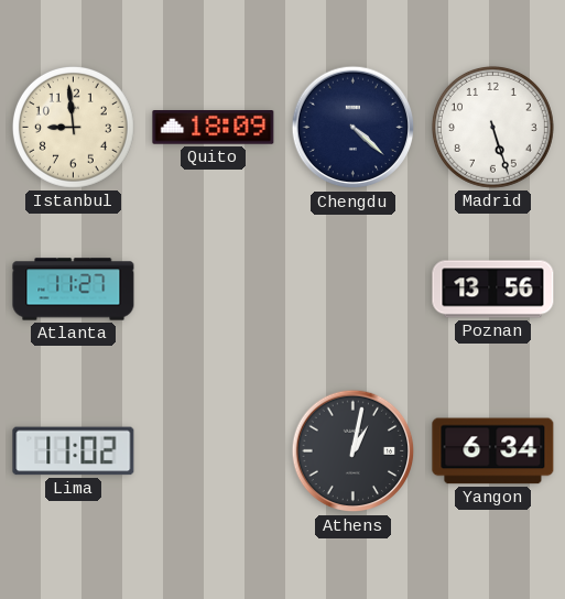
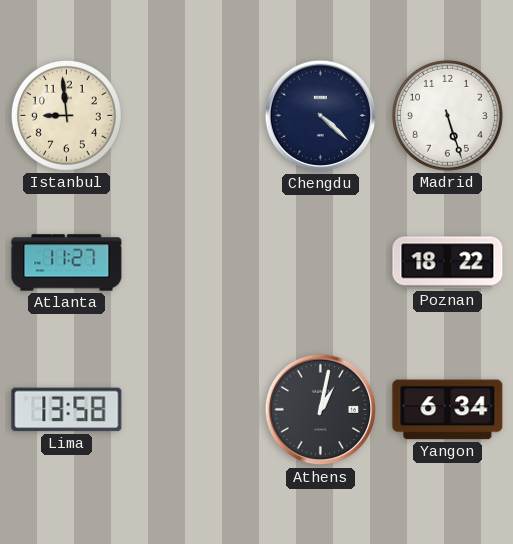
Quito: 18:09 -> none
Poznan: 13:56 -> 18:22
Lima: 11:02 -> 13:58
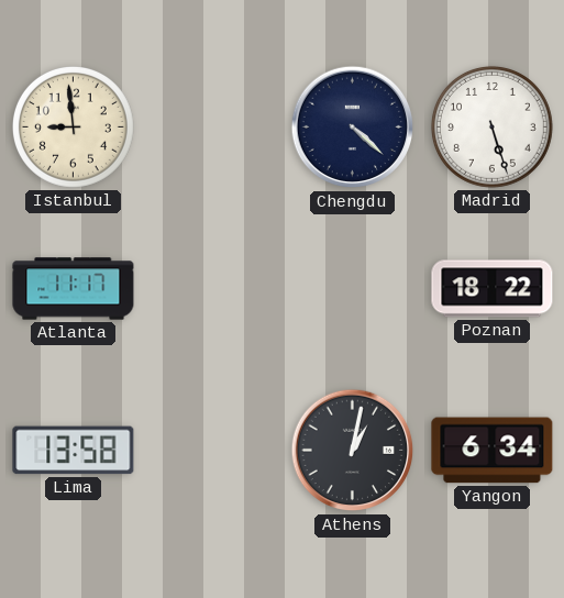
Atlanta: 11:27 -> 11:17
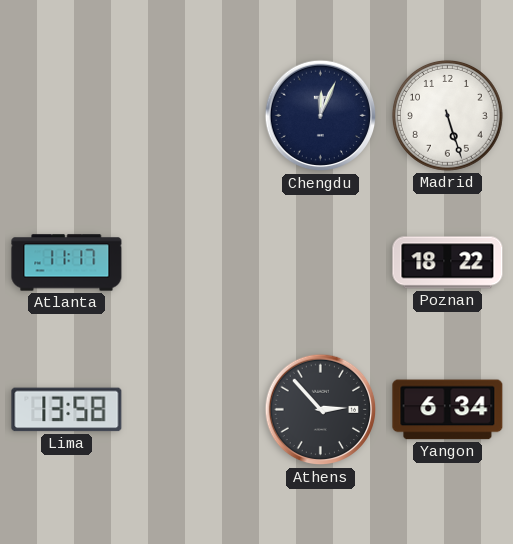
Istanbul: 8:59 -> none
Chengdu: 4:22 -> 12:04
Athens: 1:02 -> 2:53
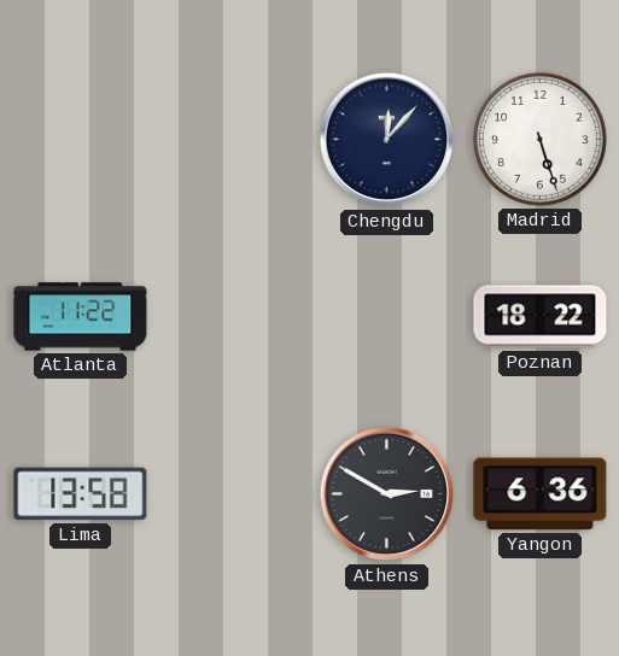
Chengdu: 12:04 -> 12:07
Atlanta: 11:17 -> 11:22
Athens: 2:53 -> 2:50
Yangon: 6:34 -> 6:36
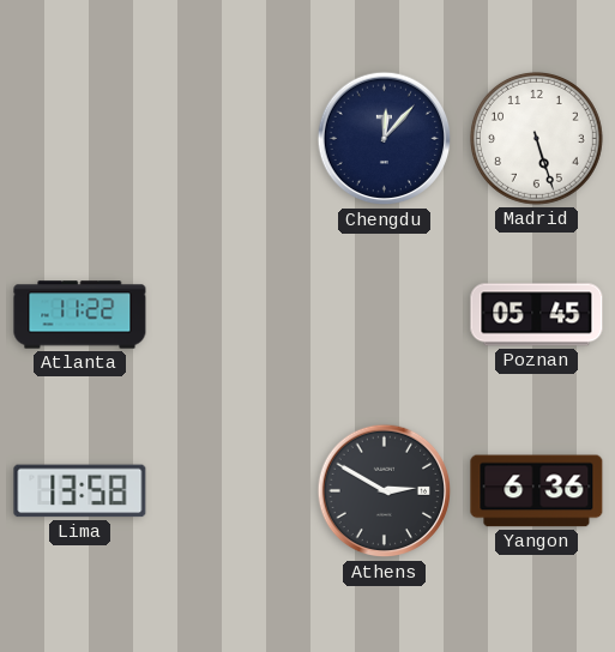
Poznan: 18:22 -> 05:45
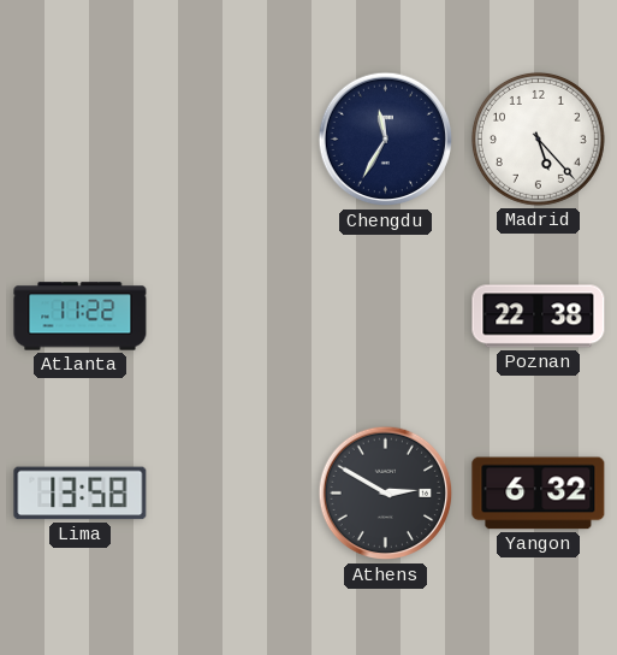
Chengdu: 12:07 -> 11:35
Madrid: 5:27 -> 5:23
Poznan: 05:45 -> 22:38
Yangon: 6:36 -> 6:32
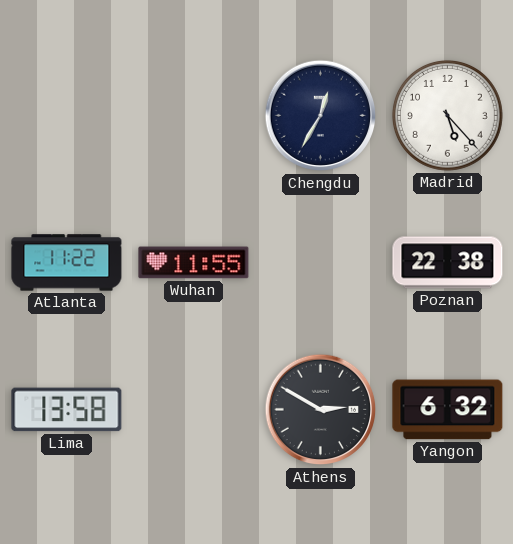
Chengdu: 11:35 -> 12:35
Wuhan: none -> 11:55
